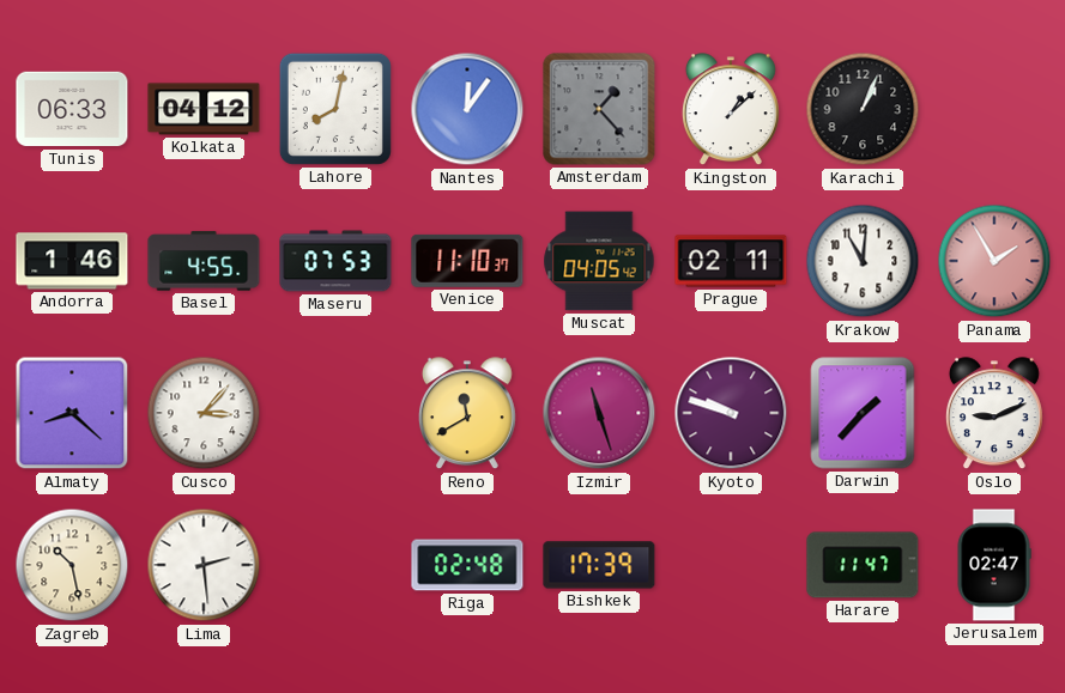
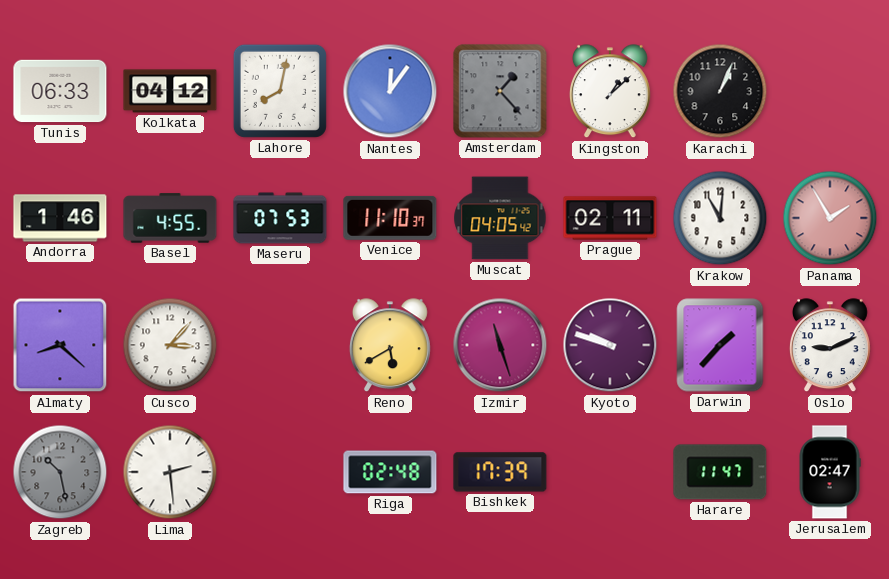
Reno: 11:40 -> 5:40
Zagreb dial: cream -> grey
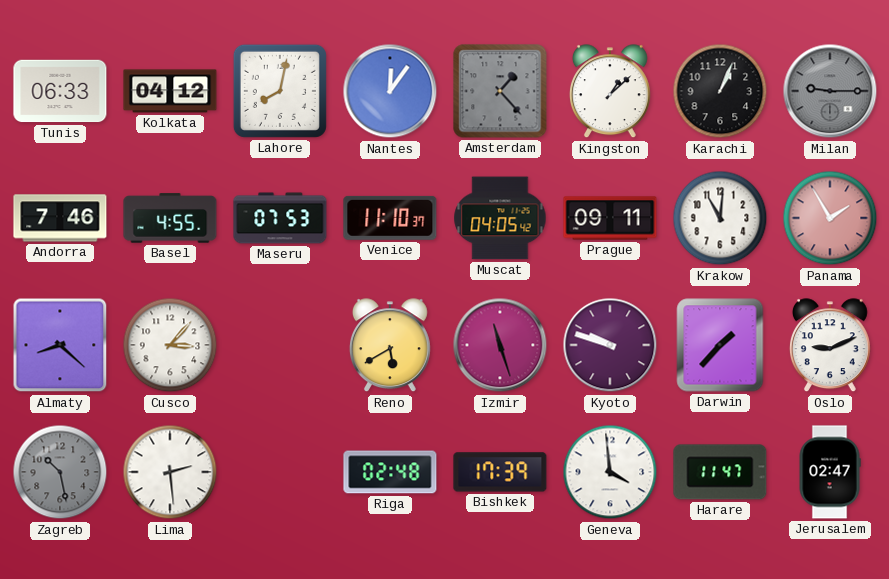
Milan: none -> 9:15
Andorra: 1:46 -> 7:46
Prague: 02:11 -> 09:11
Geneva: none -> 3:59
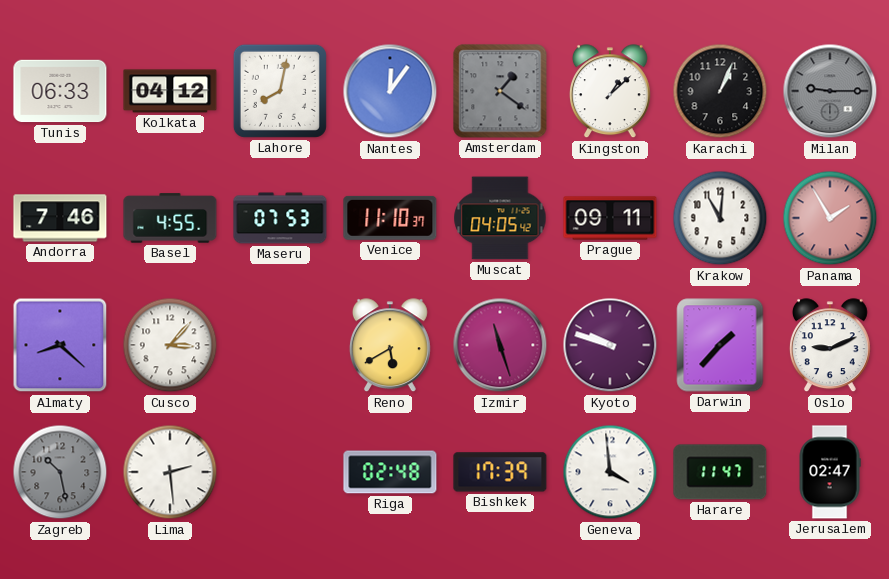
Amsterdam: 1:23 -> 1:21
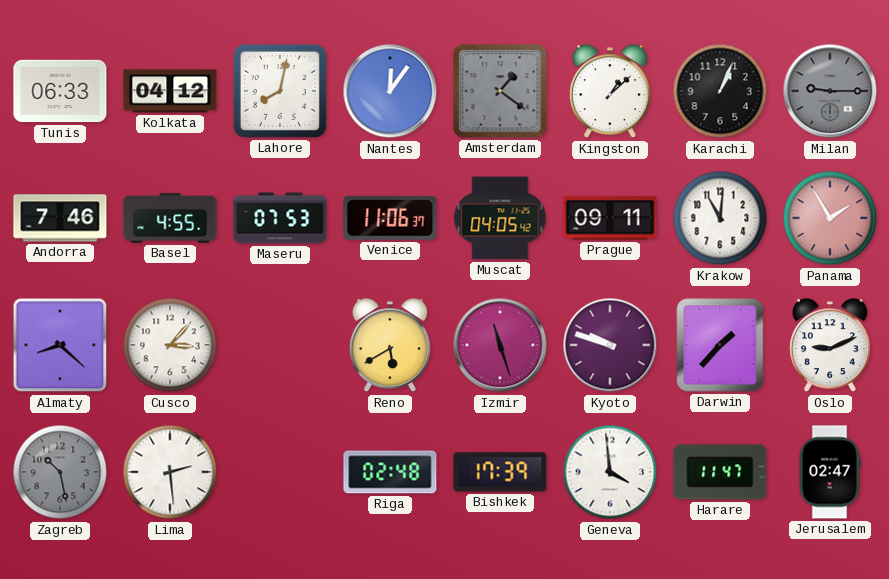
Venice: 11:10 -> 11:06
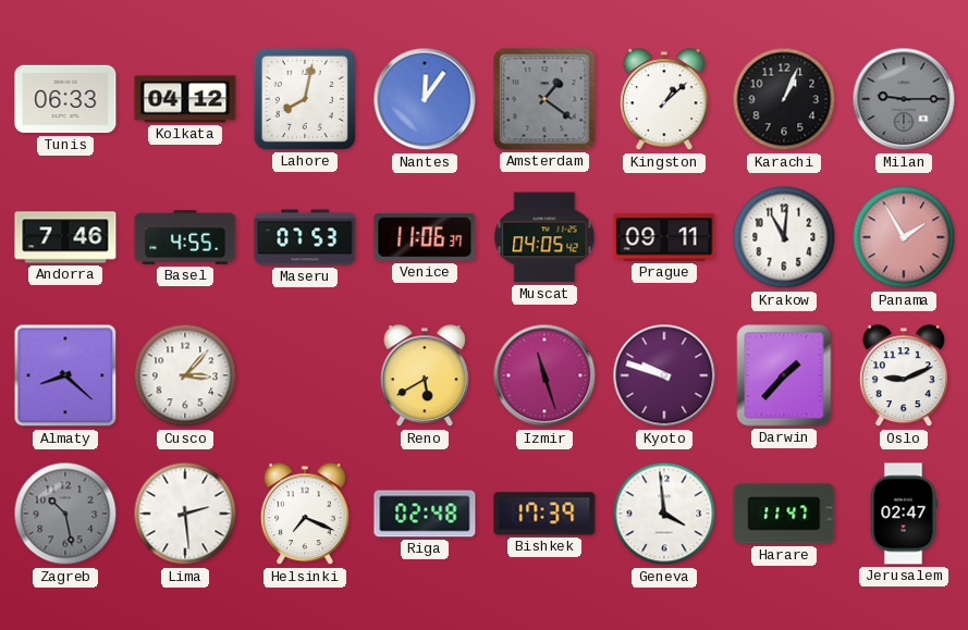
Helsinki: none -> 7:19
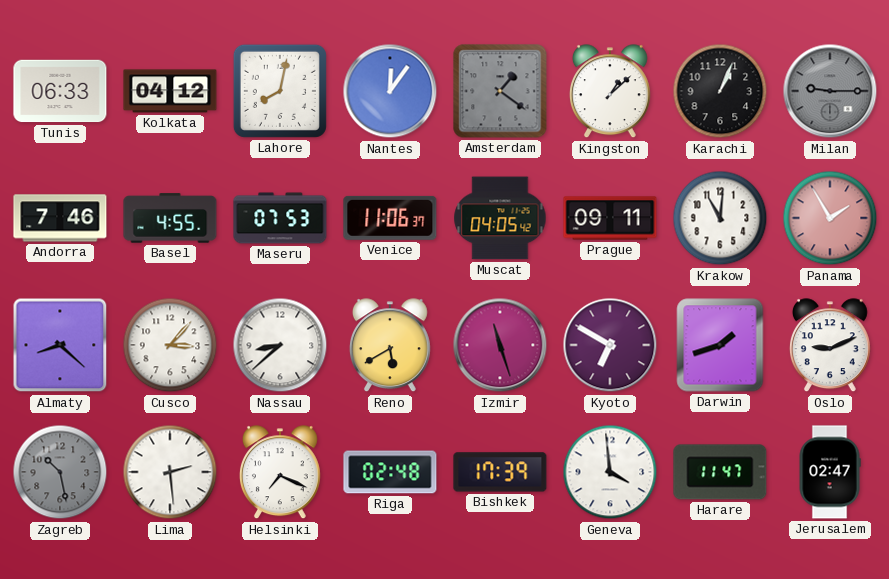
Nassau: none -> 8:38
Kyoto: 9:48 -> 6:50
Darwin: 1:37 -> 1:42
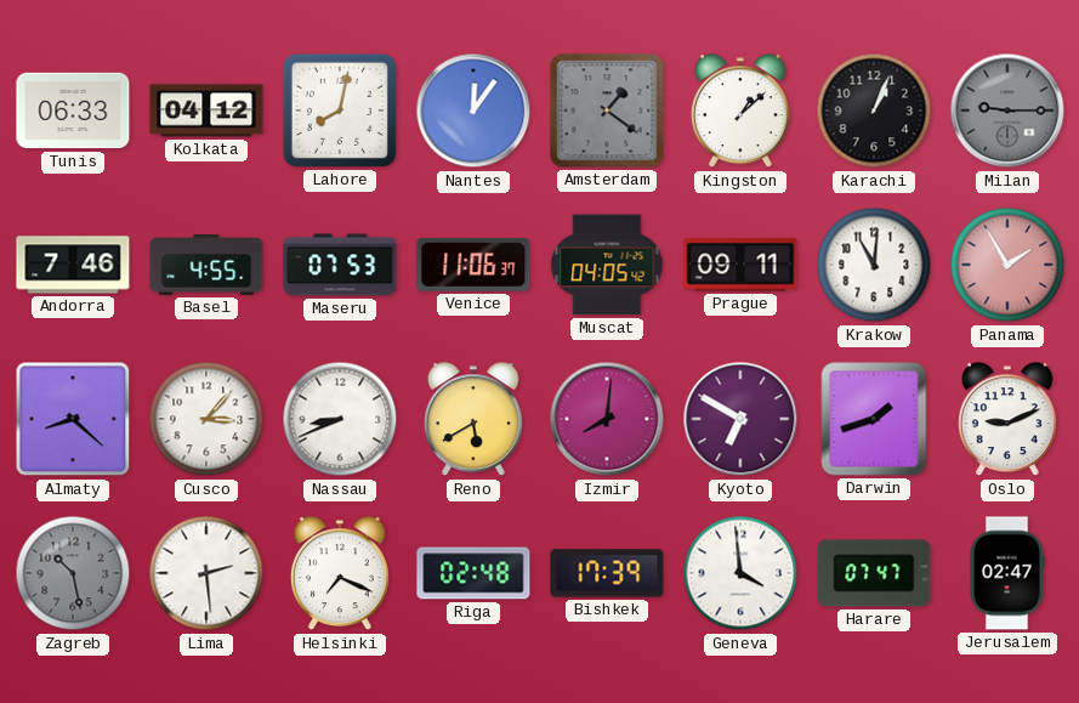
Nassau: 8:38 -> 8:41
Izmir: 11:27 -> 8:01
Harare: 11:47 -> 07:47
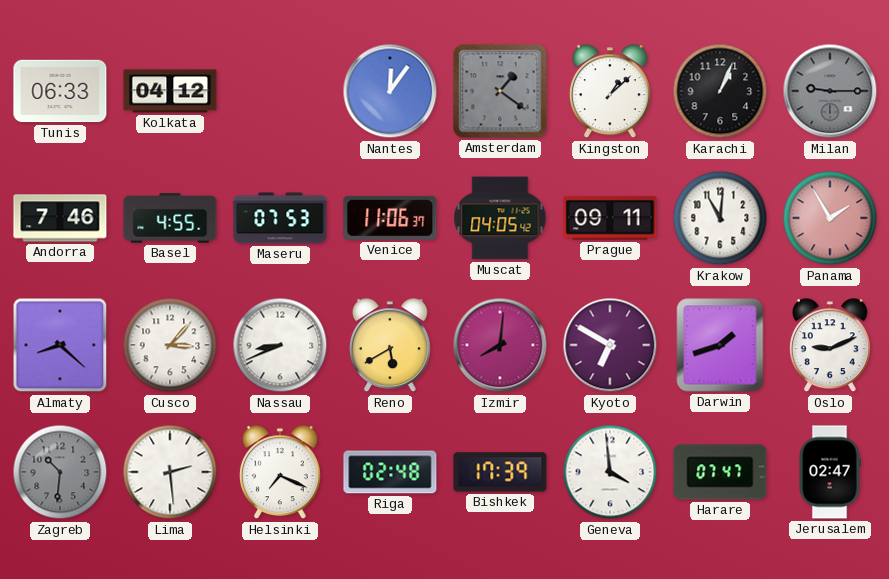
Lahore: 8:02 -> none
Zagreb: 10:28 -> 10:31
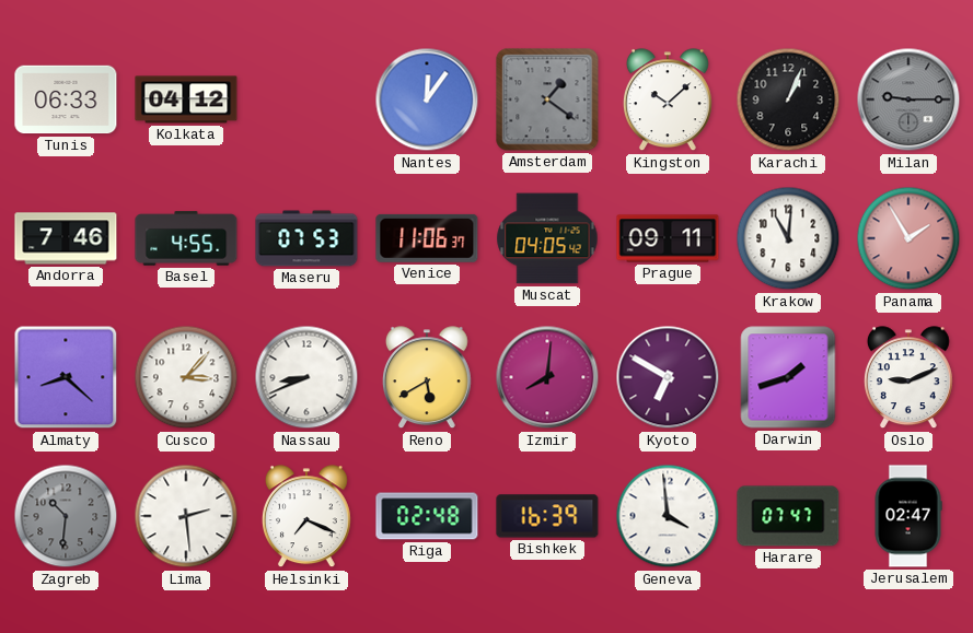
Kingston: 1:08 -> 10:08
Bishkek: 17:39 -> 16:39
